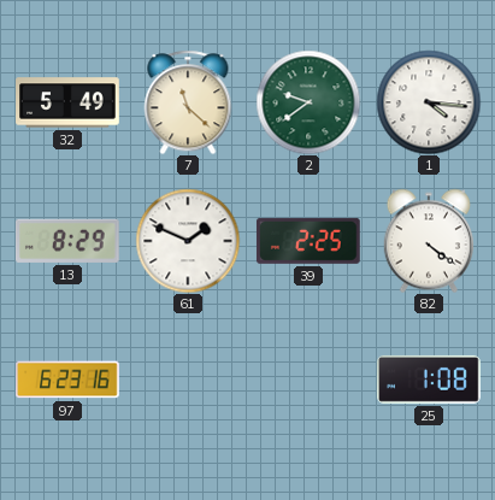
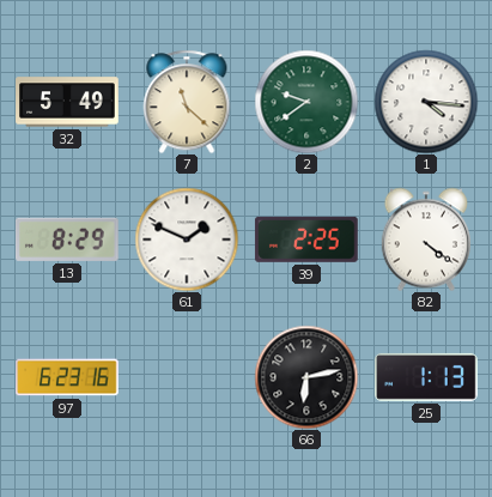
66: none -> 6:13
25: 1:08 -> 1:13
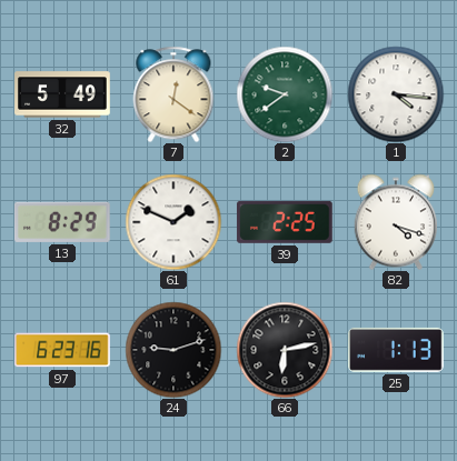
7: 11:22 -> 12:21
82: 4:21 -> 4:18
24: none -> 9:12
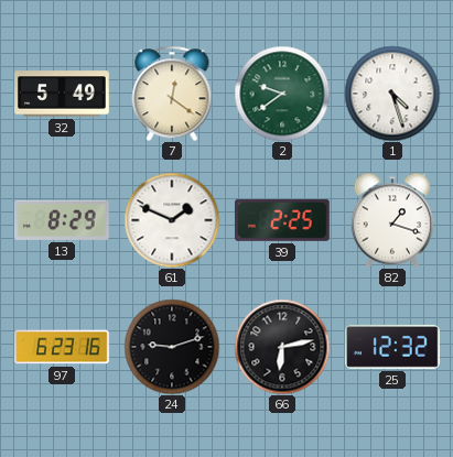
1: 4:16 -> 4:27
82: 4:18 -> 1:18
25: 1:13 -> 12:32
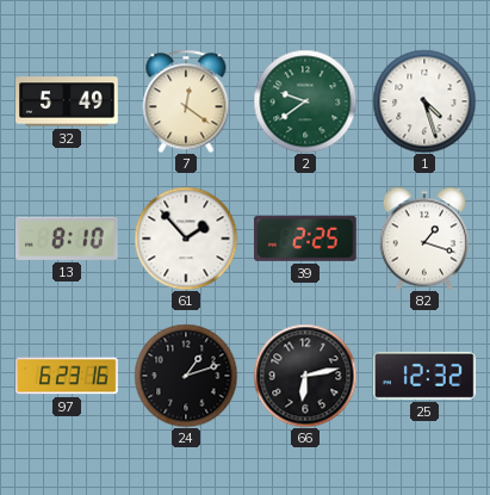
13: 8:29 -> 8:10
61: 1:49 -> 1:53
24: 9:12 -> 1:12
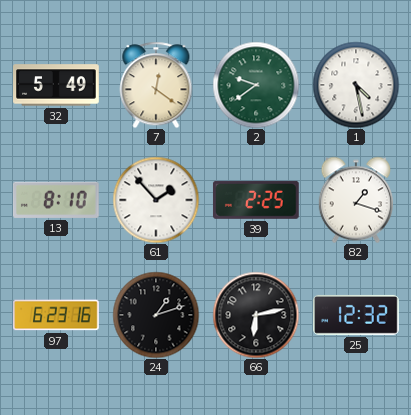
1: 4:27 -> 4:28
